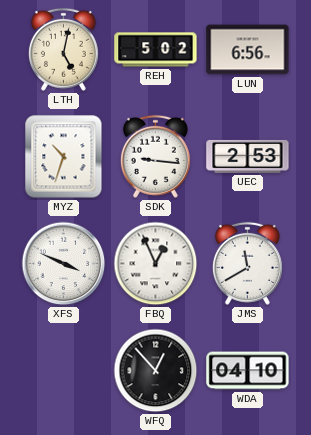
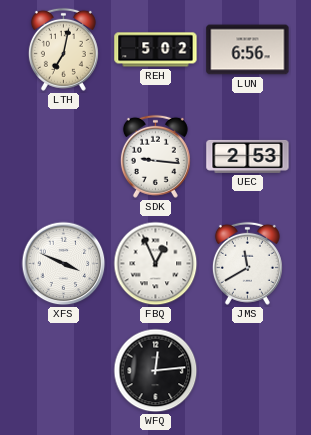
LTH: 5:02 -> 7:02
MYZ: 10:33 -> none
WFQ: 12:53 -> 12:14
WDA: 04:10 -> none
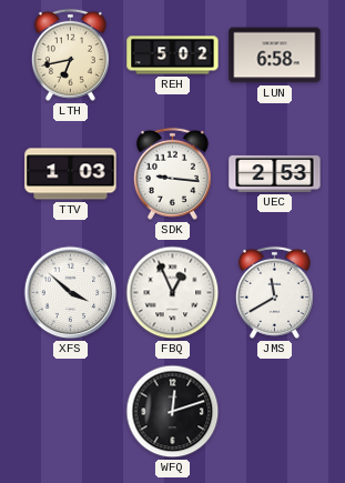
LTH: 7:02 -> 6:43
LUN: 6:56 -> 6:58
TTV: none -> 1:03
XFS: 3:49 -> 3:52
WFQ: 12:14 -> 12:12
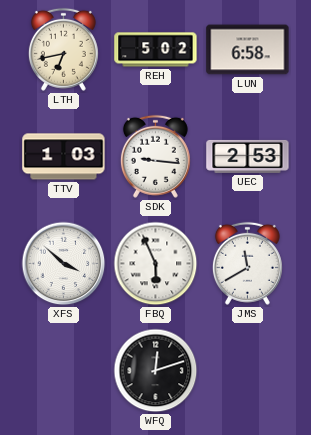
FBQ: 12:56 -> 5:56
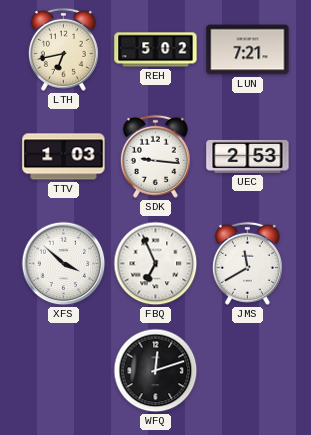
LUN: 6:58 -> 7:21
FBQ: 5:56 -> 6:56
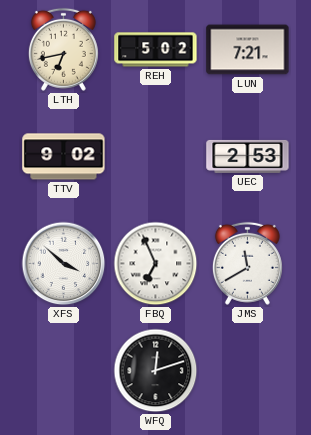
TTV: 1:03 -> 9:02
SDK: 9:16 -> none
